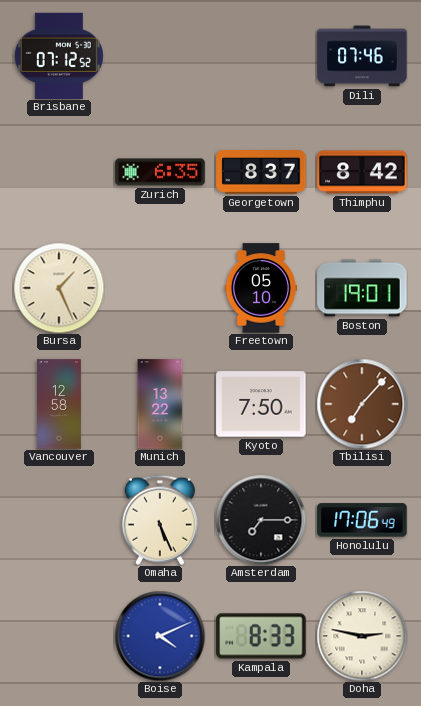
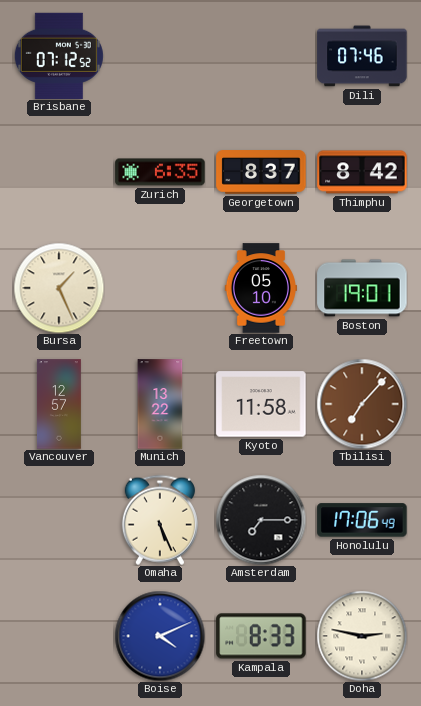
Vancouver: 12:58 -> 12:57
Kyoto: 7:50 -> 11:58
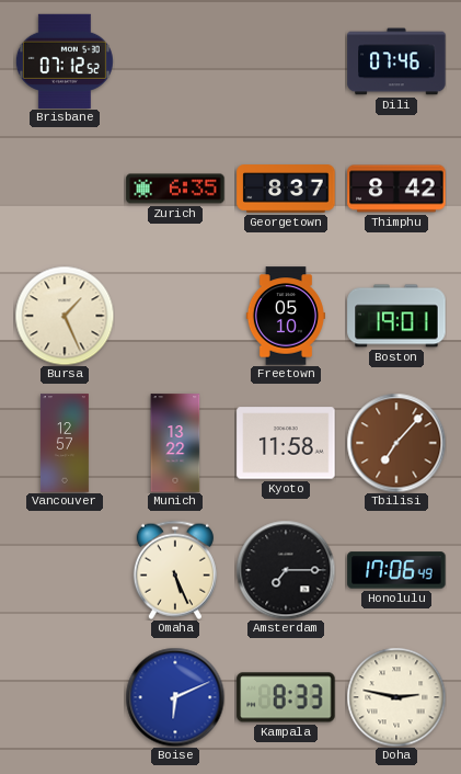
Boise: 4:11 -> 6:11
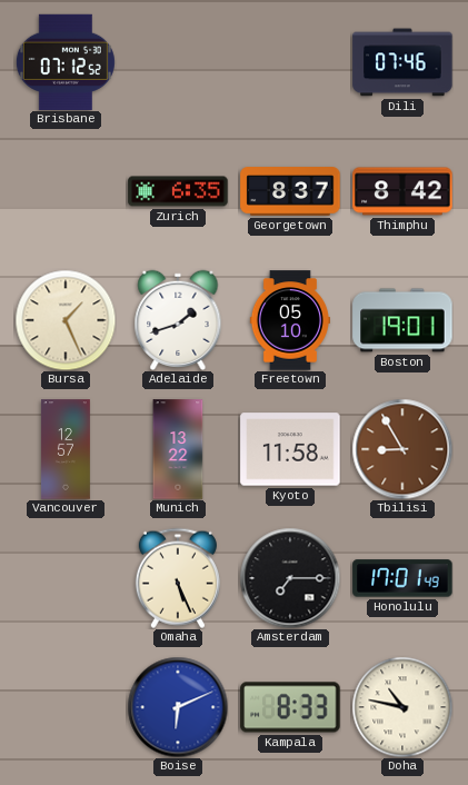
Adelaide: none -> 1:42
Tbilisi: 7:07 -> 8:55
Honolulu: 17:06 -> 17:01
Doha: 2:47 -> 10:47
